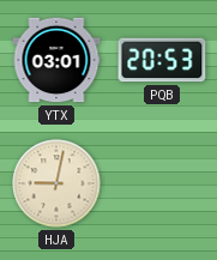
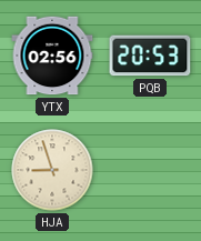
YTX: 03:01 -> 02:56
HJA: 9:02 -> 8:57
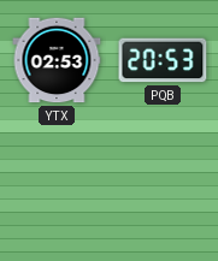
YTX: 02:56 -> 02:53
HJA: 8:57 -> none
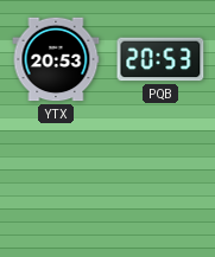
YTX: 02:53 -> 20:53
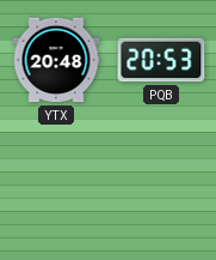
YTX: 20:53 -> 20:48
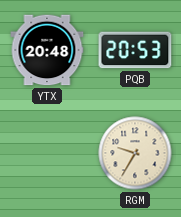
RGM: none -> 9:35
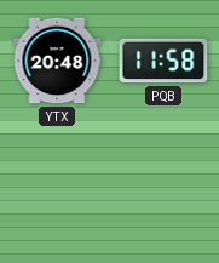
PQB: 20:53 -> 11:58
RGM: 9:35 -> none
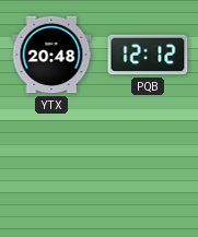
PQB: 11:58 -> 12:12
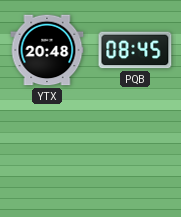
PQB: 12:12 -> 08:45
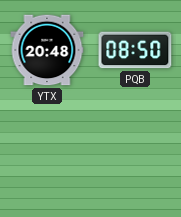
PQB: 08:45 -> 08:50
